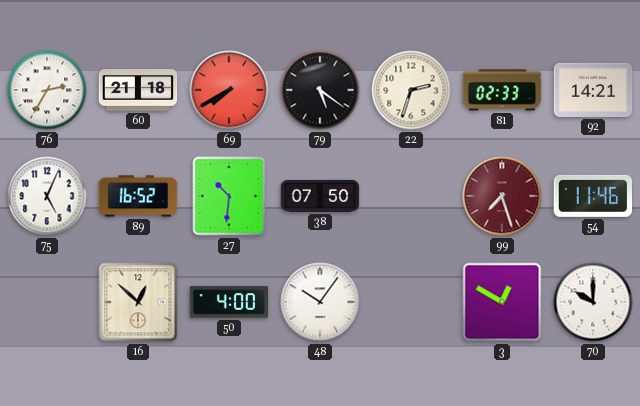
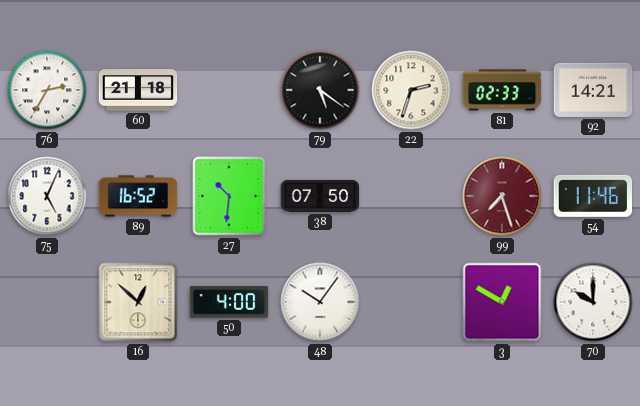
69: 7:40 -> none
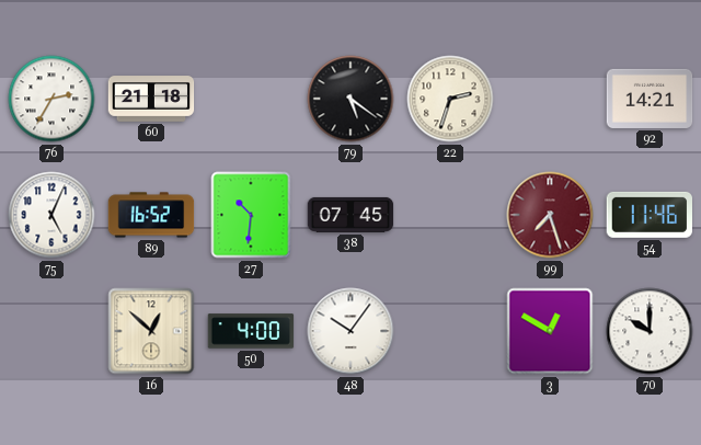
81: 02:33 -> none
38: 07:50 -> 07:45
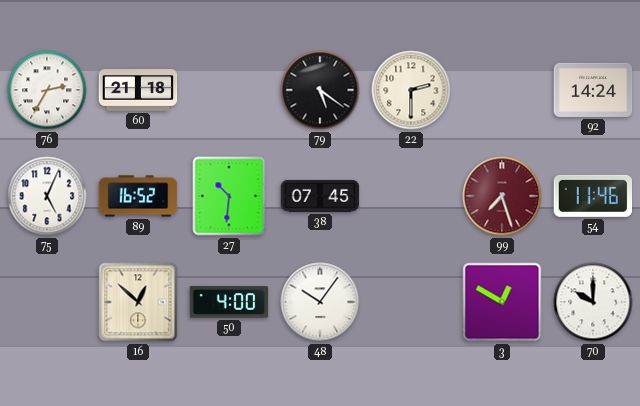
22: 2:33 -> 2:30
92: 14:21 -> 14:24
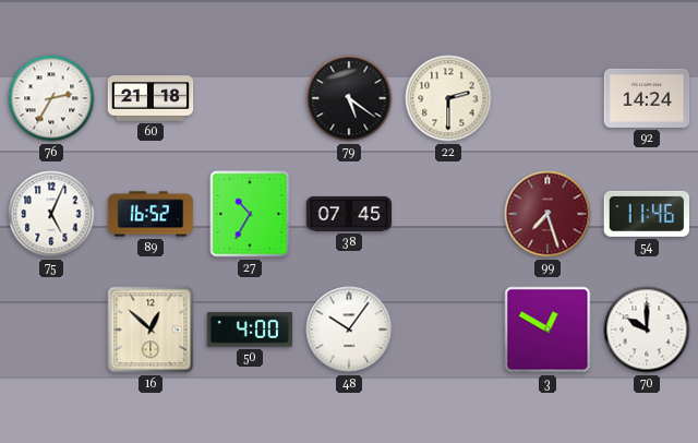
27: 10:31 -> 10:35
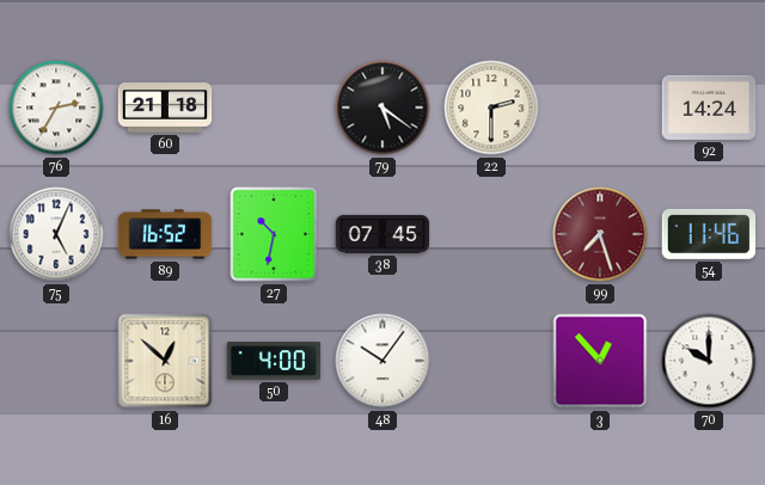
27: 10:35 -> 10:32
3: 12:50 -> 12:53
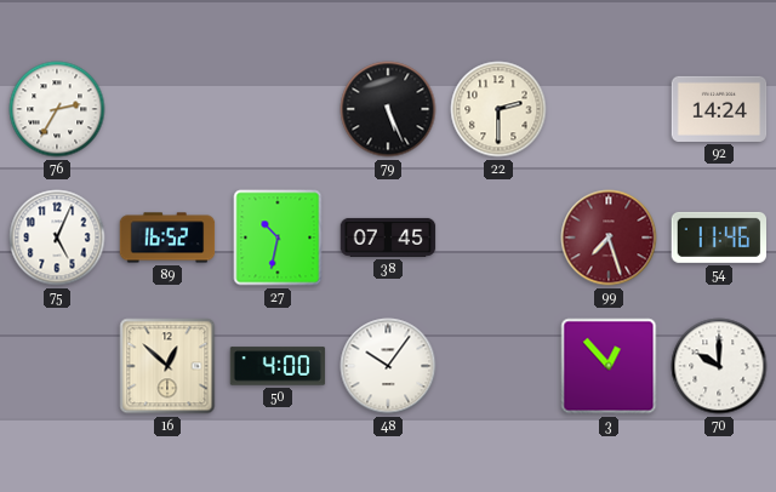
60: 21:18 -> none
79: 5:21 -> 5:26
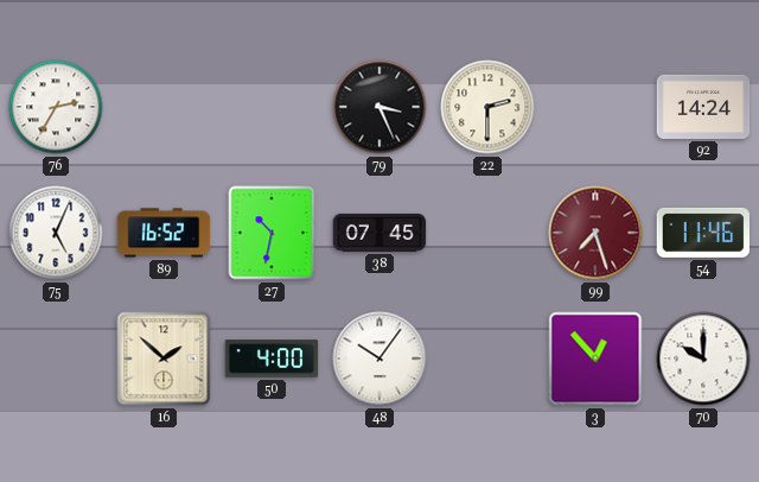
79: 5:26 -> 3:26
16: 12:52 -> 1:52
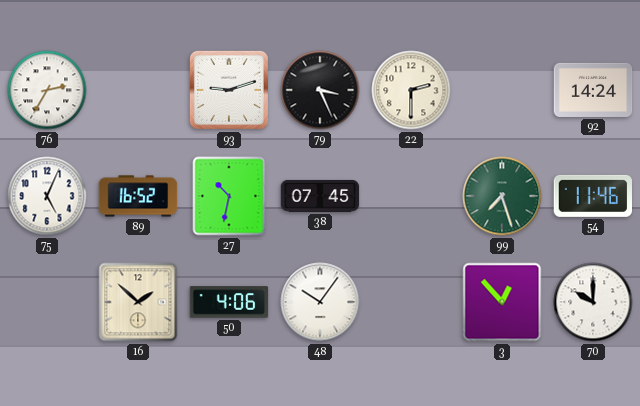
93: none -> 9:12
99 dial: burgundy -> green
50: 4:00 -> 4:06
